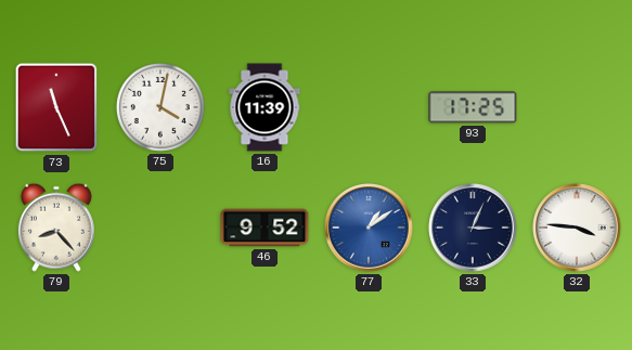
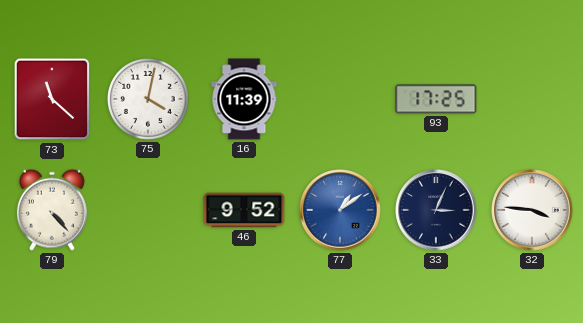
73: 11:26 -> 11:22
79: 8:23 -> 4:23
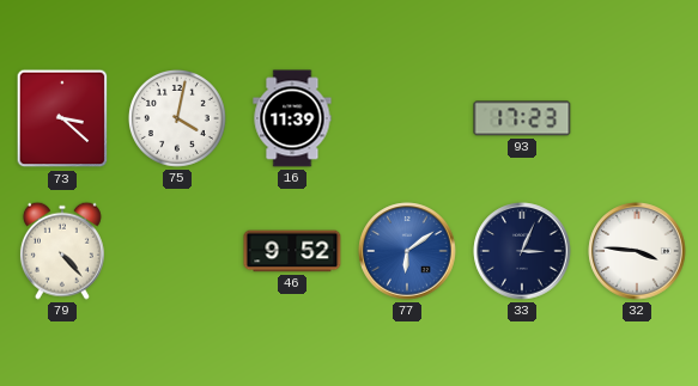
73: 11:22 -> 3:22
93: 17:25 -> 17:23
77: 1:09 -> 6:09
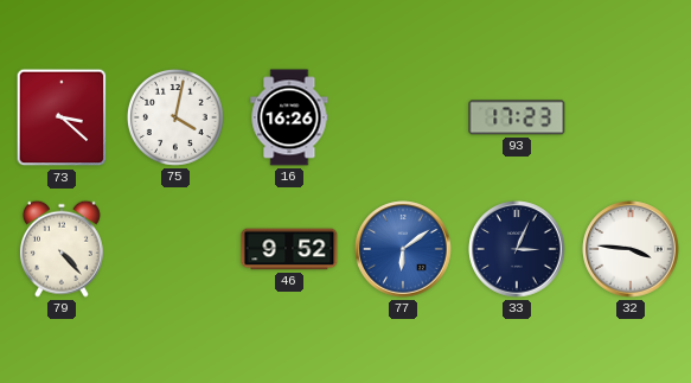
16: 11:39 -> 16:26
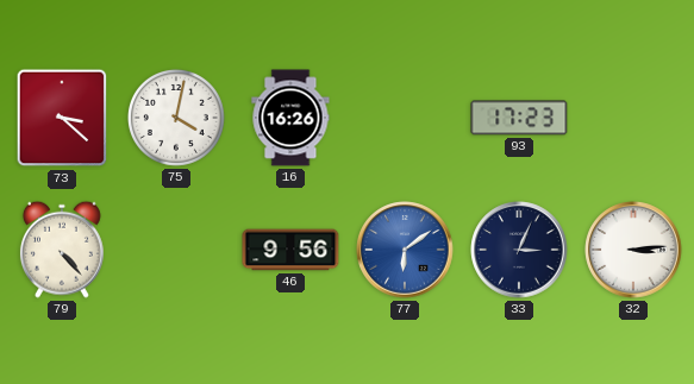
46: 9:52 -> 9:56
32: 3:46 -> 3:14
